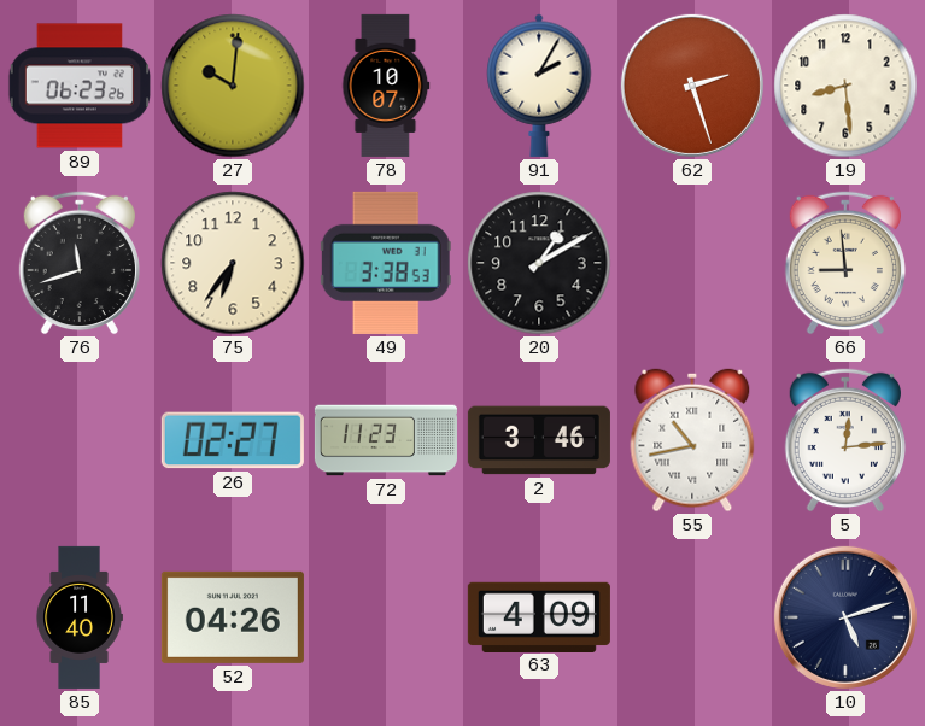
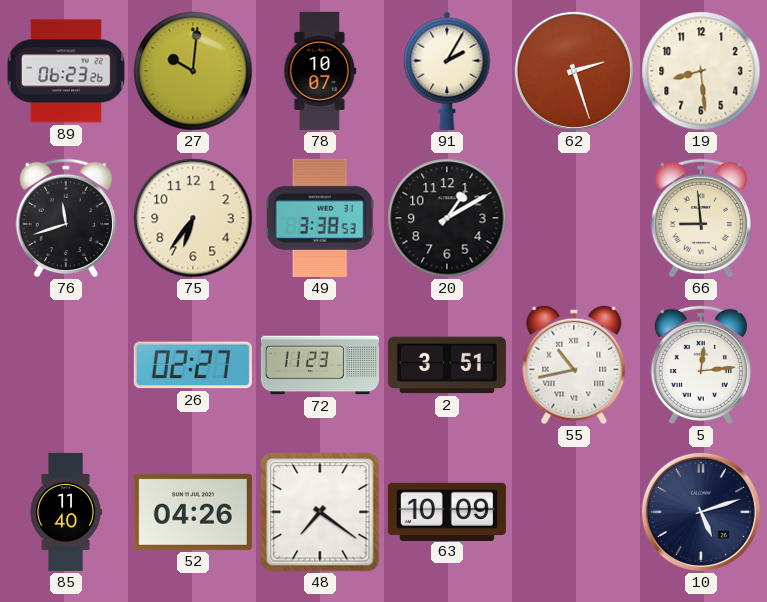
2: 3:46 -> 3:51
48: none -> 7:21
63: 4:09 -> 10:09
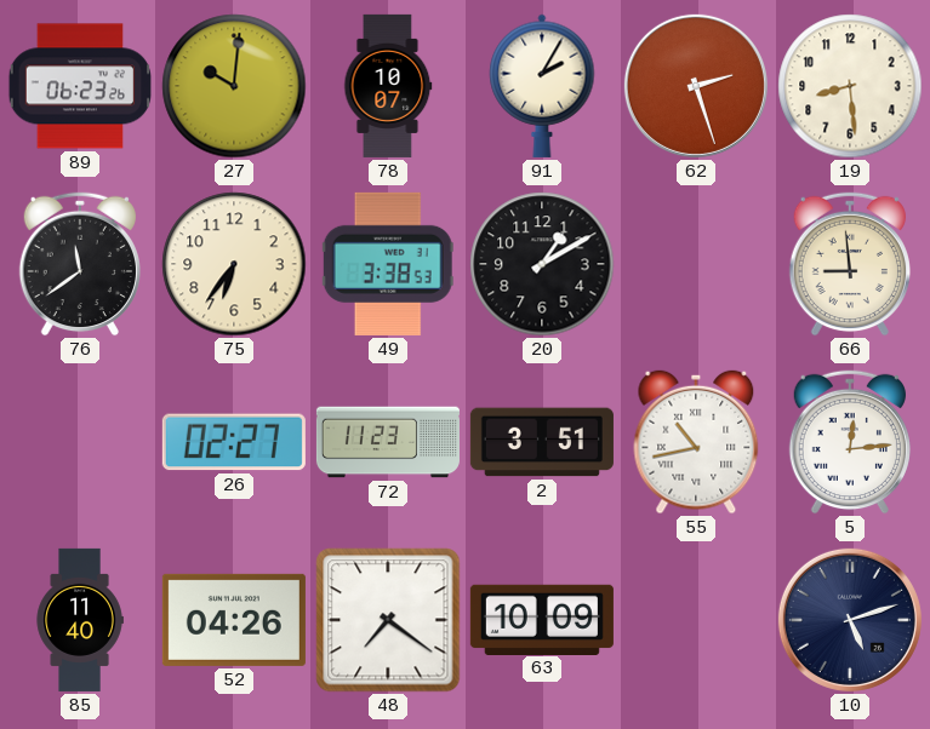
76: 11:42 -> 11:39
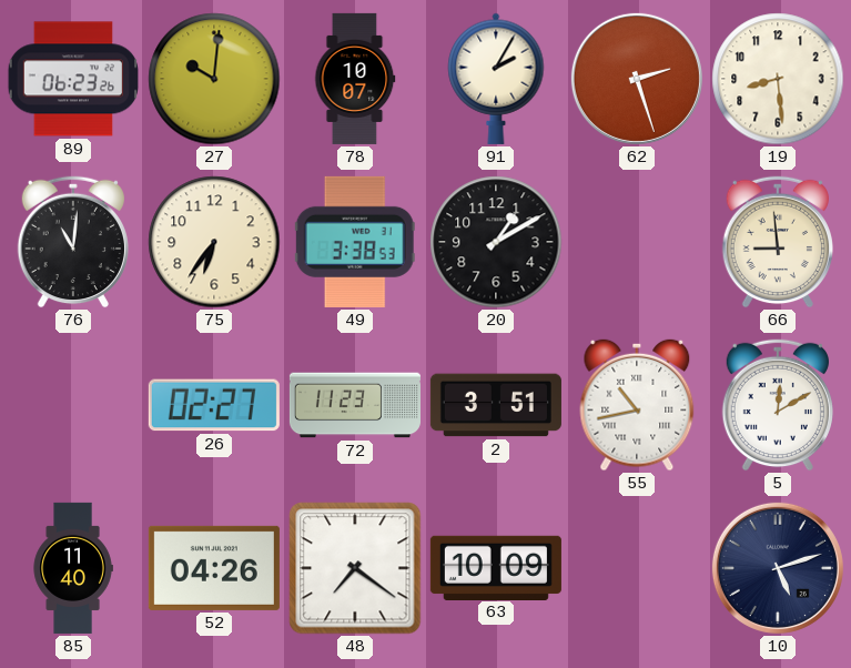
76: 11:39 -> 11:01
5: 12:14 -> 12:10
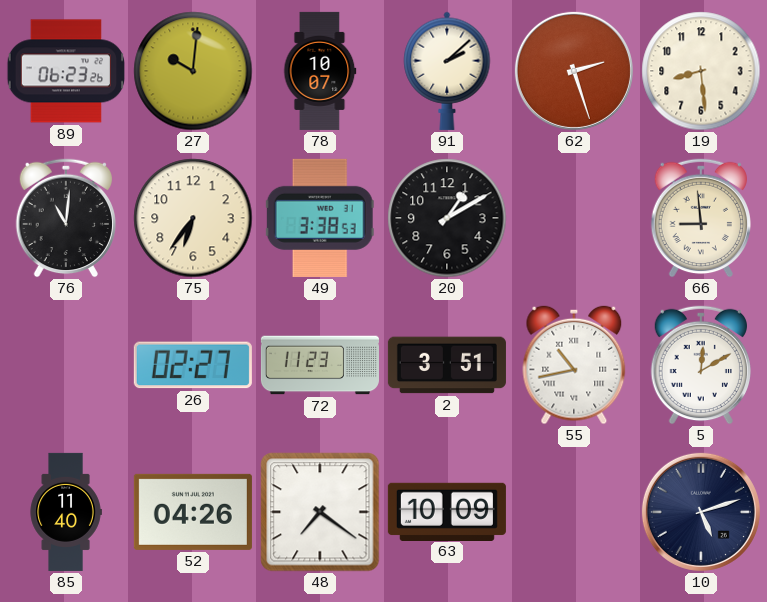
91: 2:05 -> 2:08
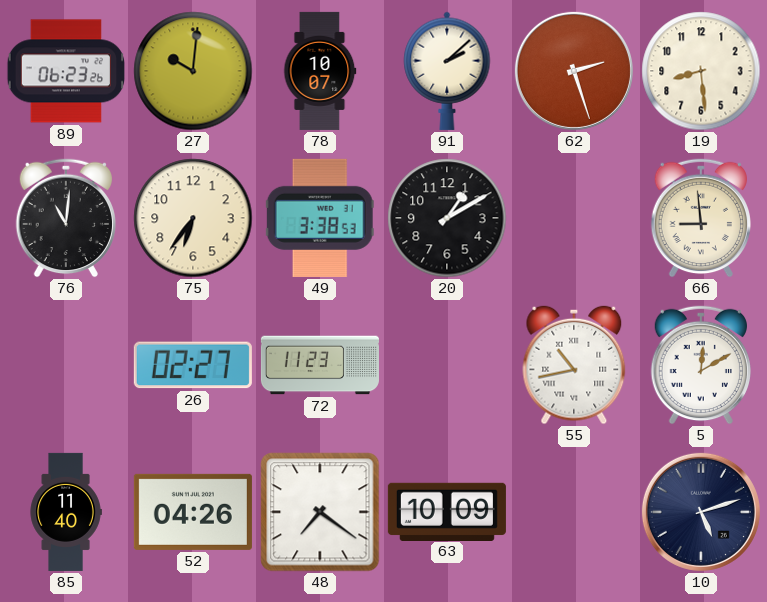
2: 3:51 -> none
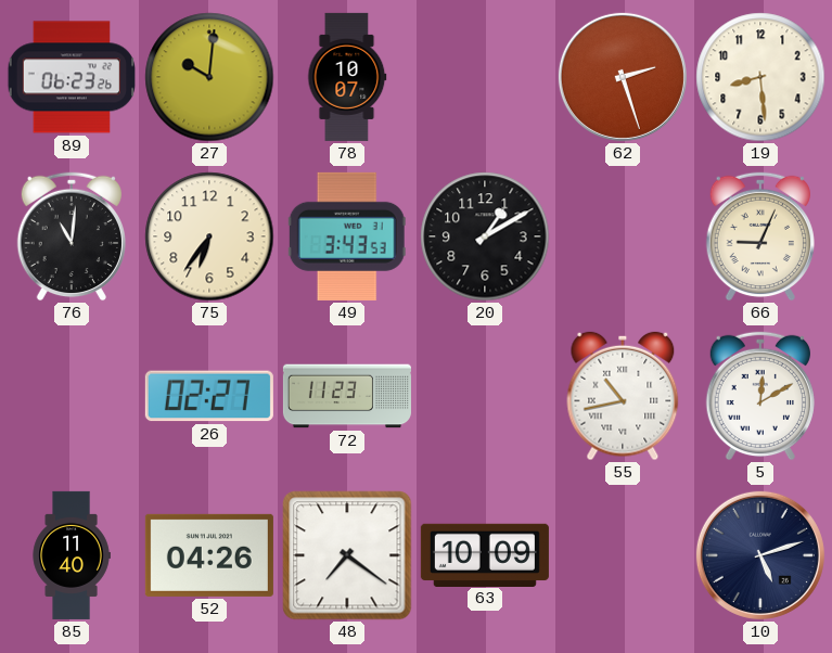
91: 2:08 -> none
49: 3:38 -> 3:43
66: 8:59 -> 9:04
